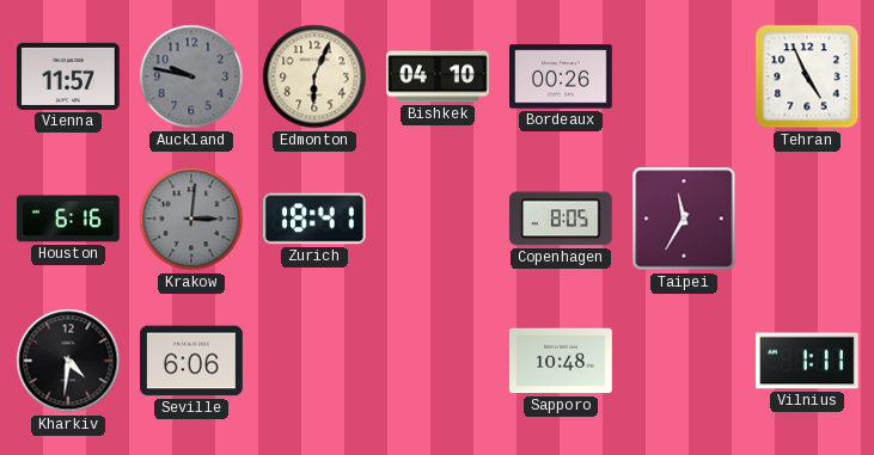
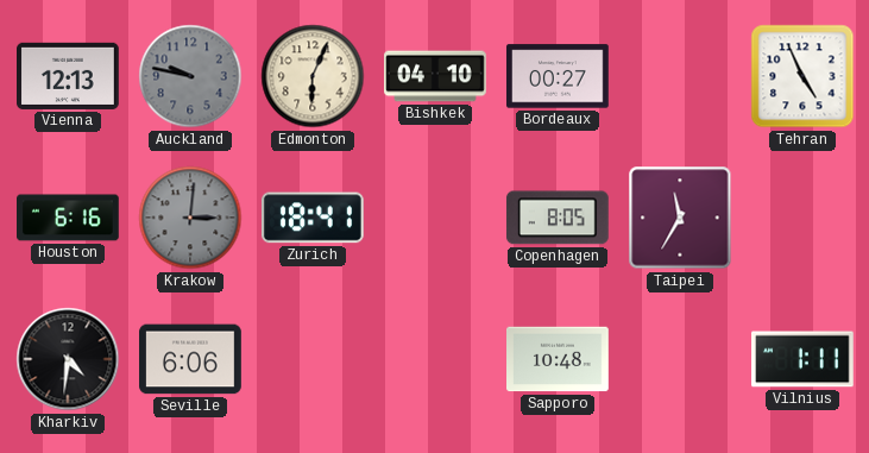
Vienna: 11:57 -> 12:13
Bordeaux: 00:26 -> 00:27
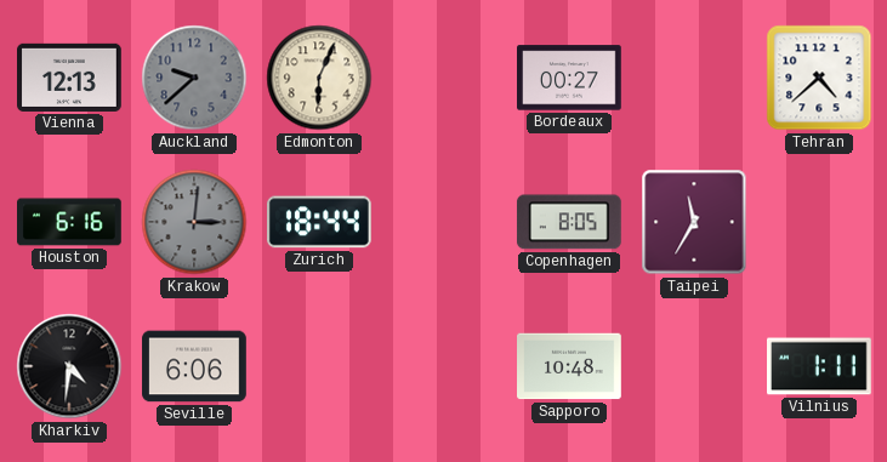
Auckland: 9:47 -> 9:38
Bishkek: 04:10 -> none
Tehran: 4:56 -> 4:38
Zurich: 18:41 -> 18:44
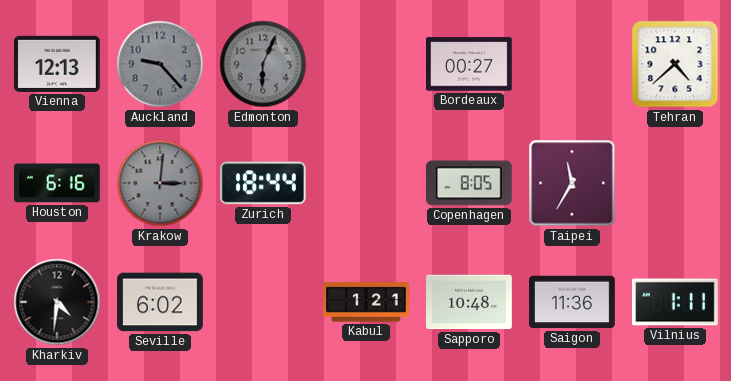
Auckland: 9:38 -> 9:23
Edmonton dial: cream -> grey
Seville: 6:06 -> 6:02
Kabul: none -> 1:21
Saigon: none -> 11:36
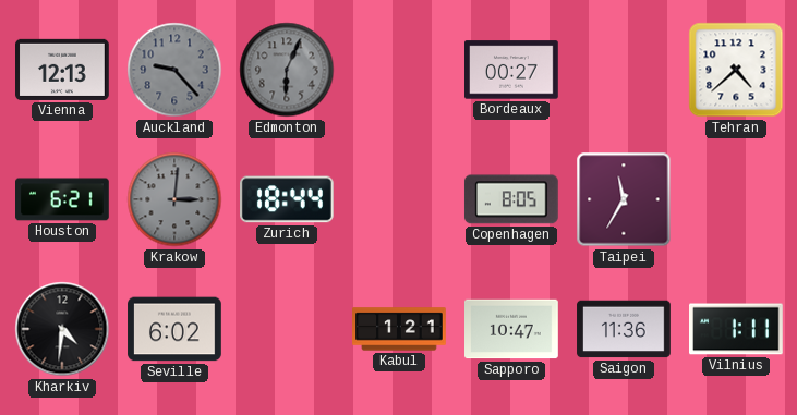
Houston: 6:16 -> 6:21
Sapporo: 10:48 -> 10:47
